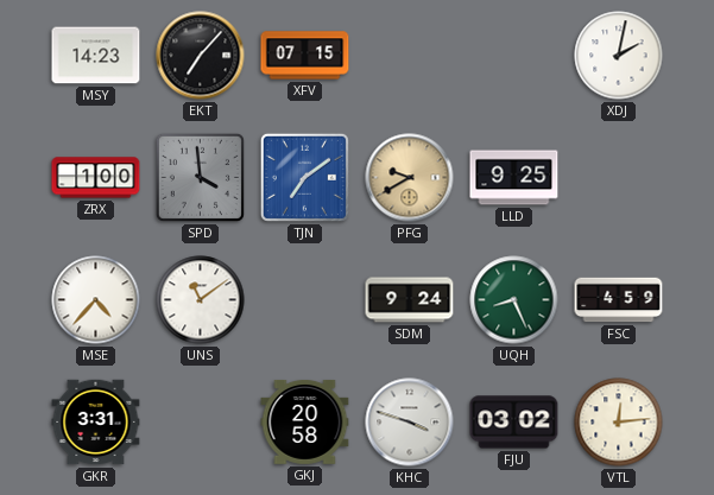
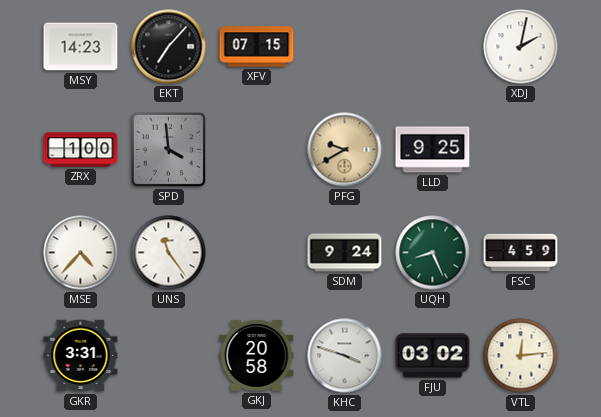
TJN: 7:09 -> none
UNS: 11:09 -> 11:24
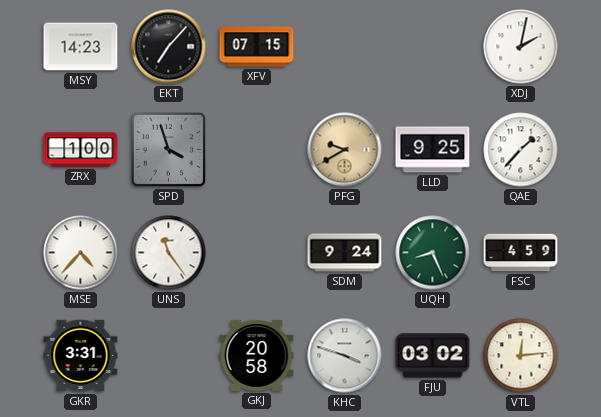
SPD: 3:59 -> 3:57
QAE: none -> 1:37
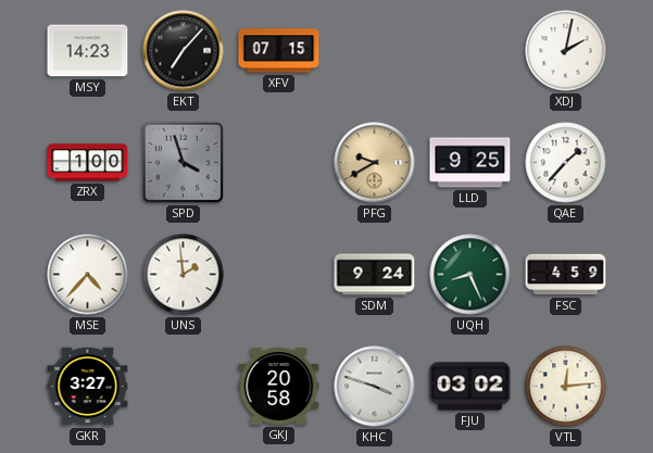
UNS: 11:24 -> 1:59
GKR: 3:31 -> 3:27
